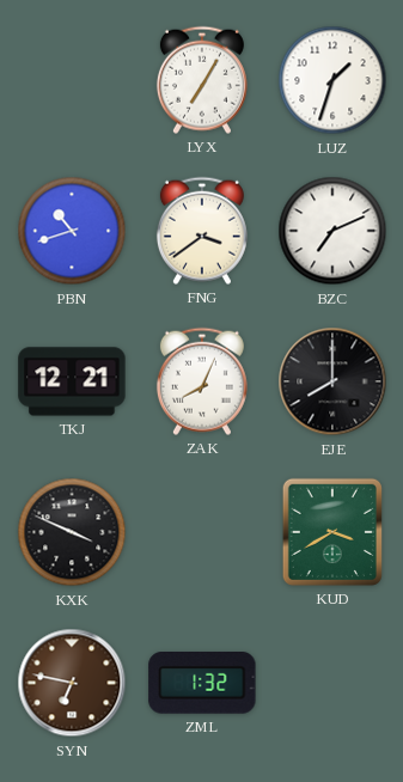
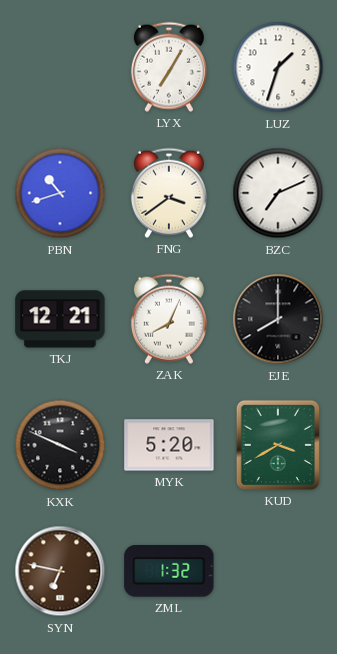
MYK: none -> 5:20
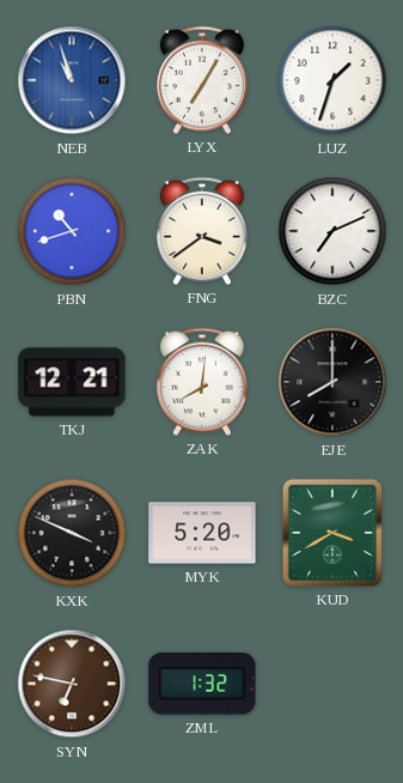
NEB: none -> 10:57
ZAK: 8:04 -> 8:01
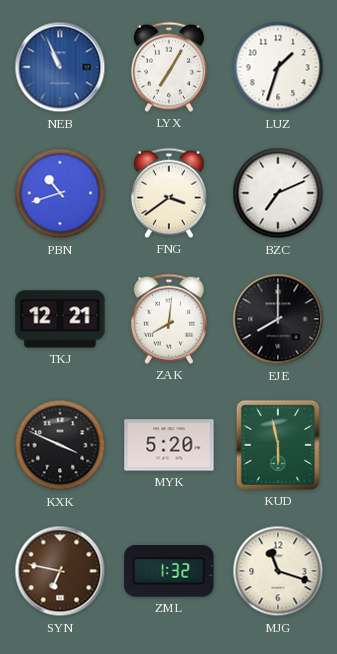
NEB: 10:57 -> 10:56
KUD: 3:40 -> 5:58
MJG: none -> 11:18
